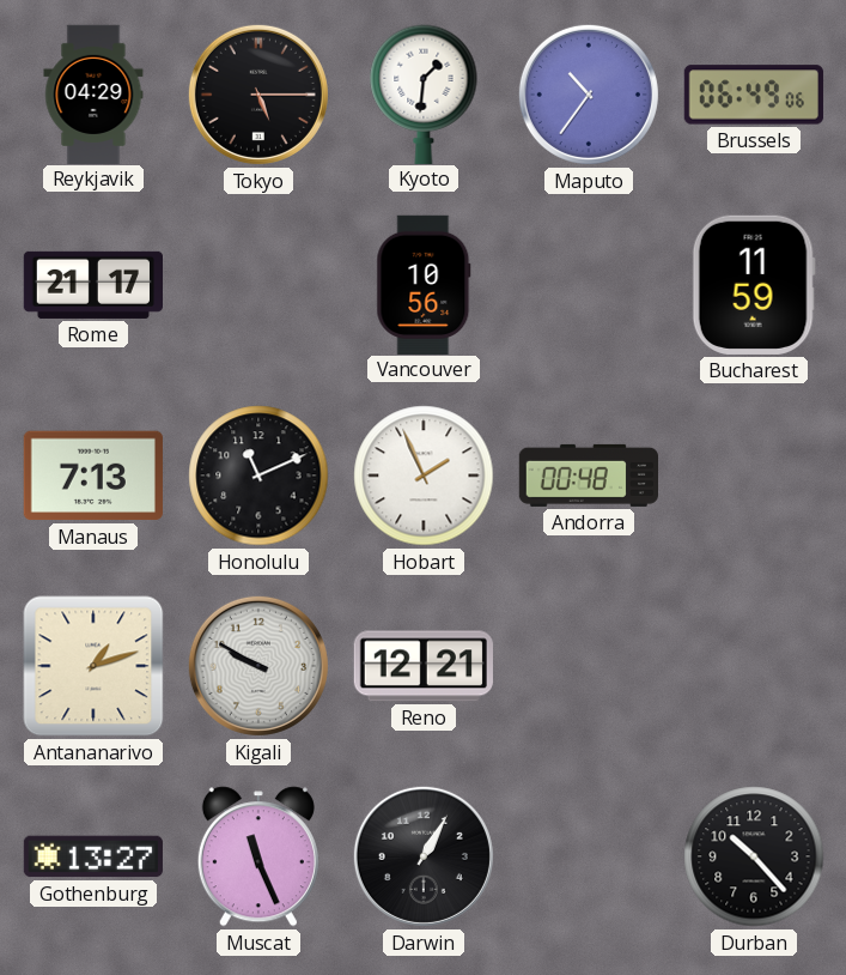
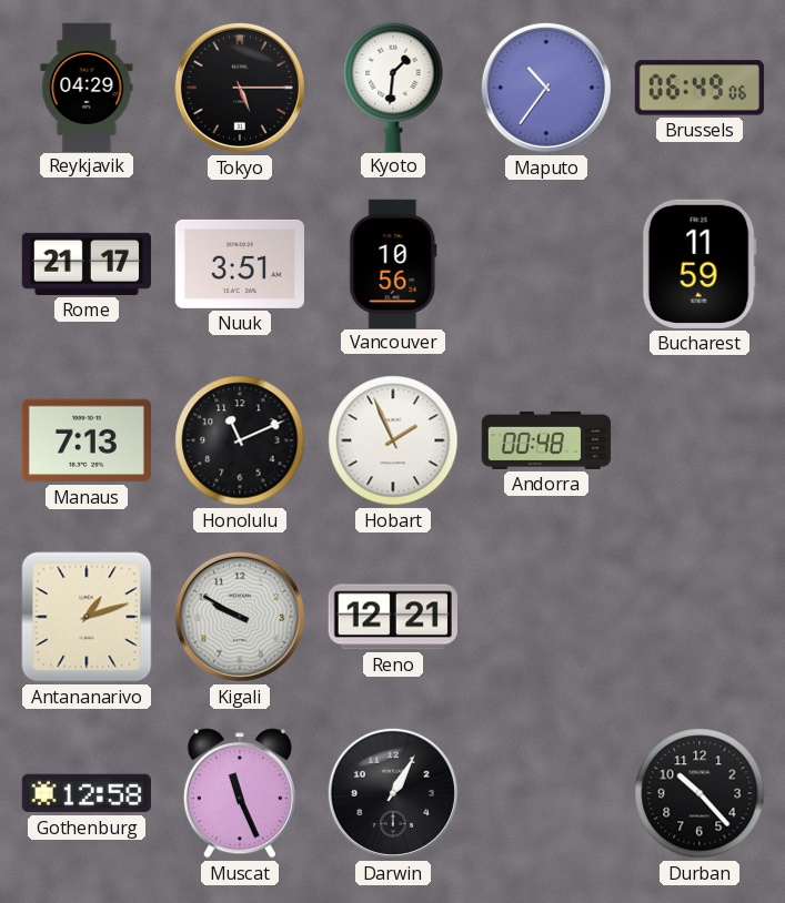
Nuuk: none -> 3:51
Gothenburg: 13:27 -> 12:58
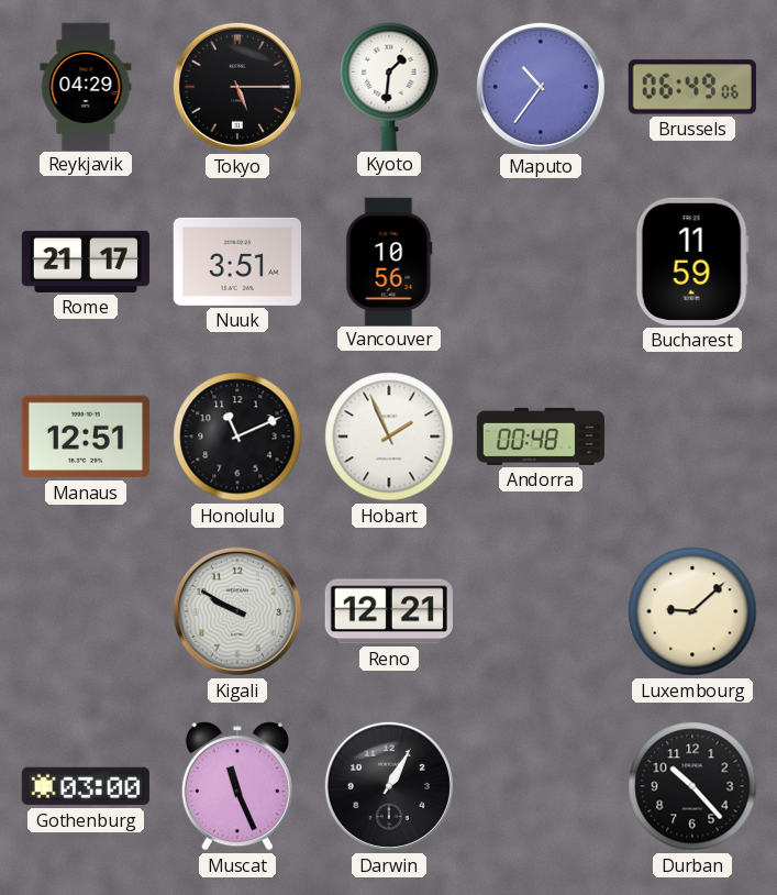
Manaus: 7:13 -> 12:51
Antananarivo: 1:12 -> none
Luxembourg: none -> 9:08
Gothenburg: 12:58 -> 03:00
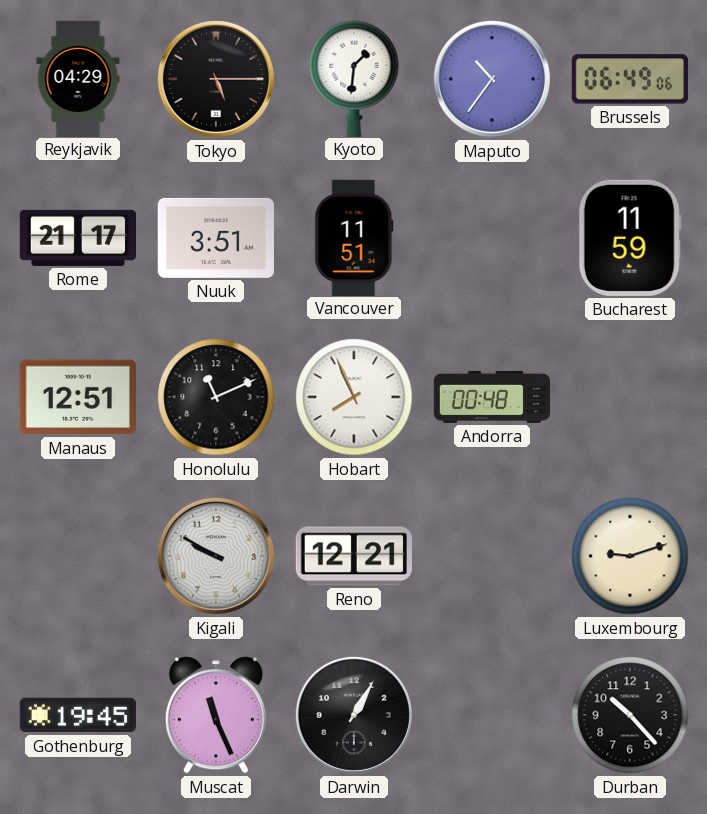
Vancouver: 10:56 -> 11:51
Hobart: 1:56 -> 7:56
Luxembourg: 9:08 -> 9:12
Gothenburg: 03:00 -> 19:45
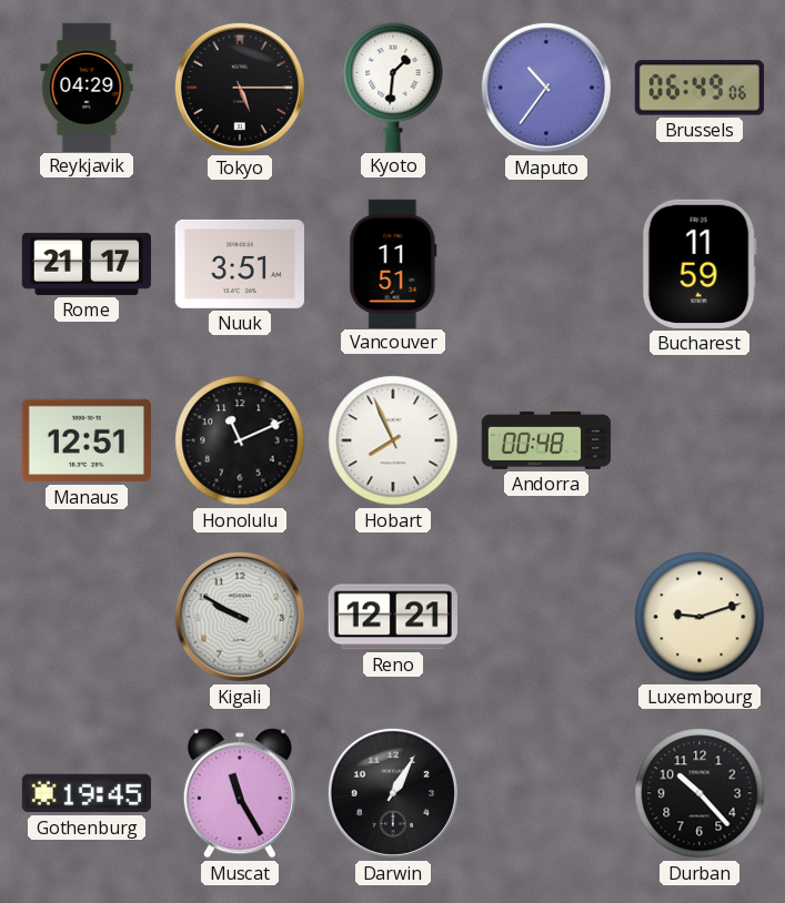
Muscat: 11:26 -> 11:25
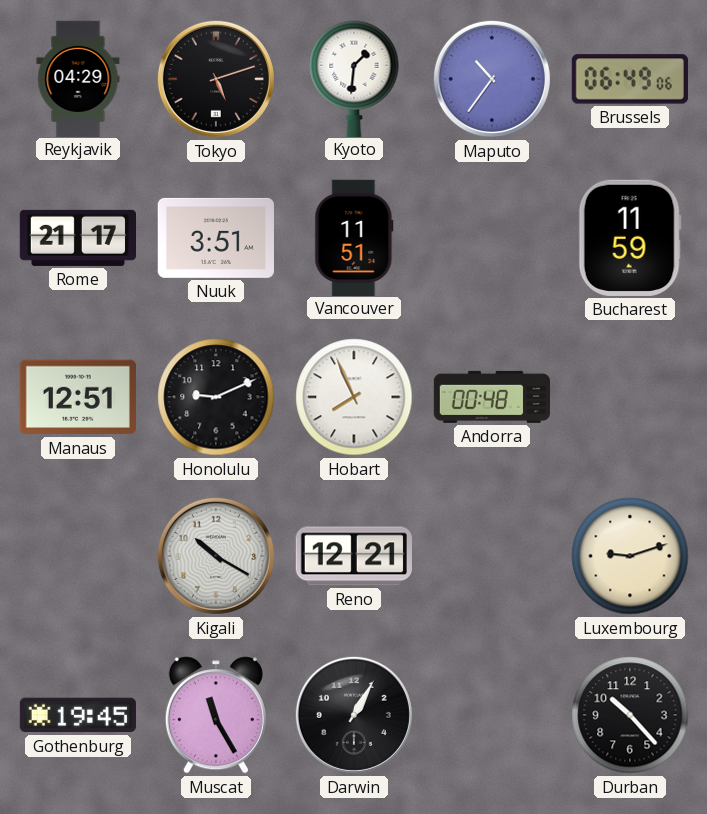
Tokyo: 5:15 -> 5:12
Honolulu: 11:11 -> 9:11
Kigali: 9:50 -> 10:20
